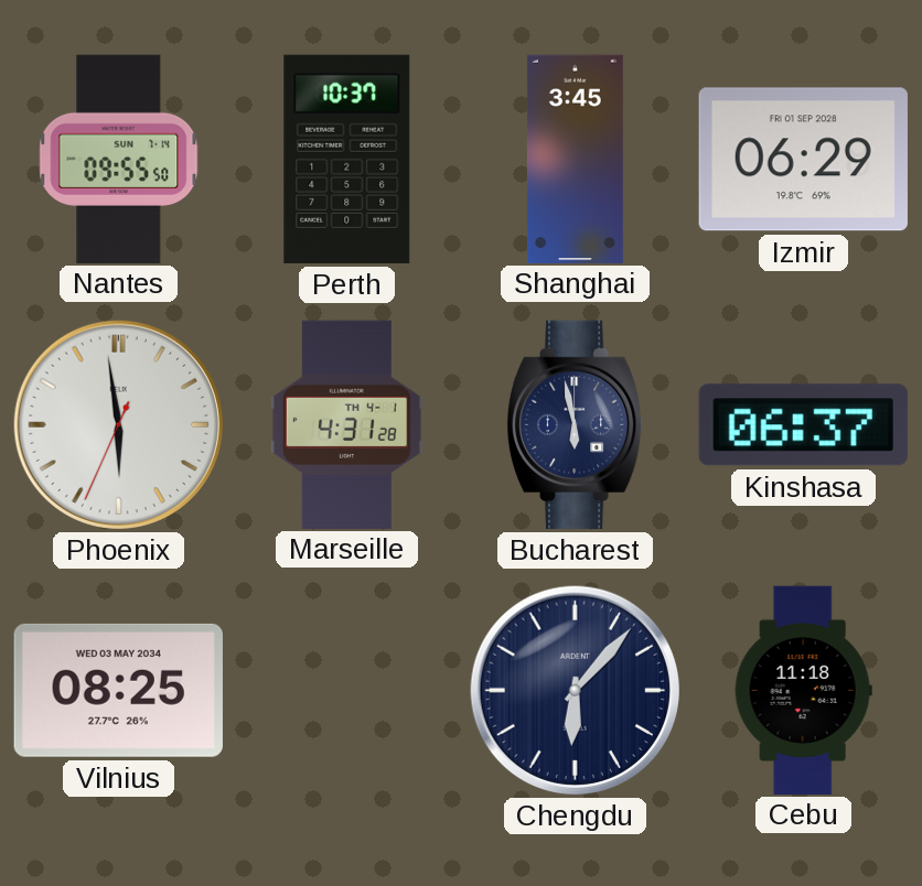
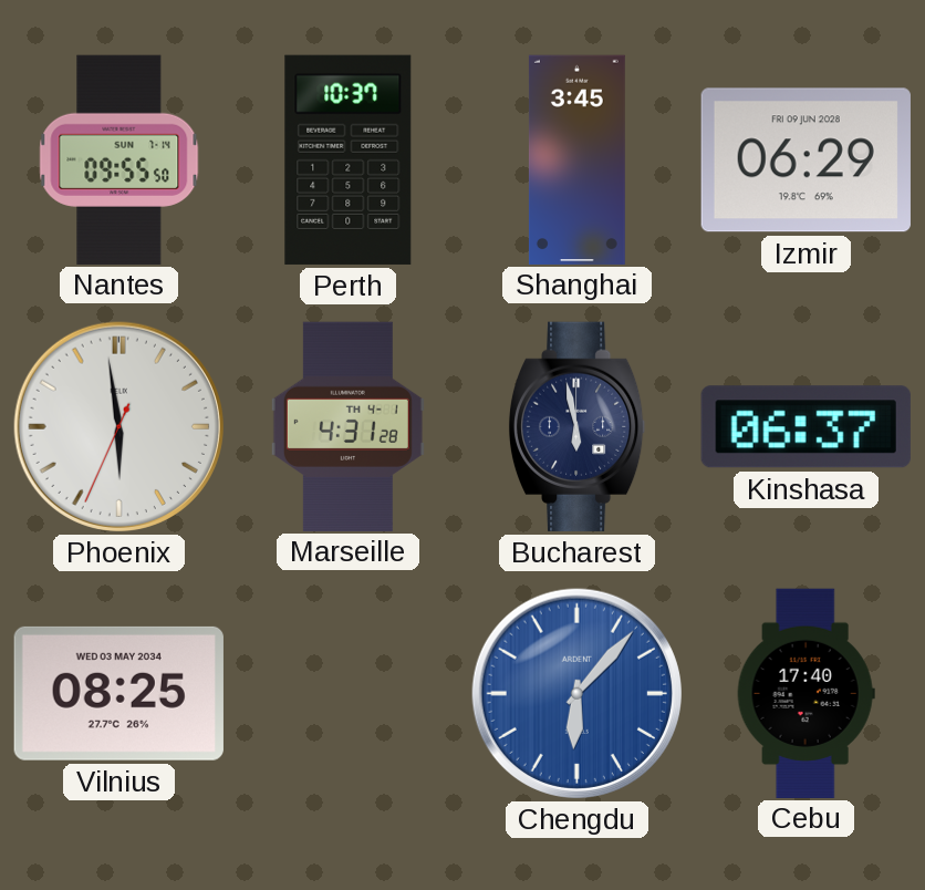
Izmir date: FRI 01 SEP 2028 -> FRI 09 JUN 2028
Chengdu dial: navy -> blue
Cebu: 11:18 -> 17:40
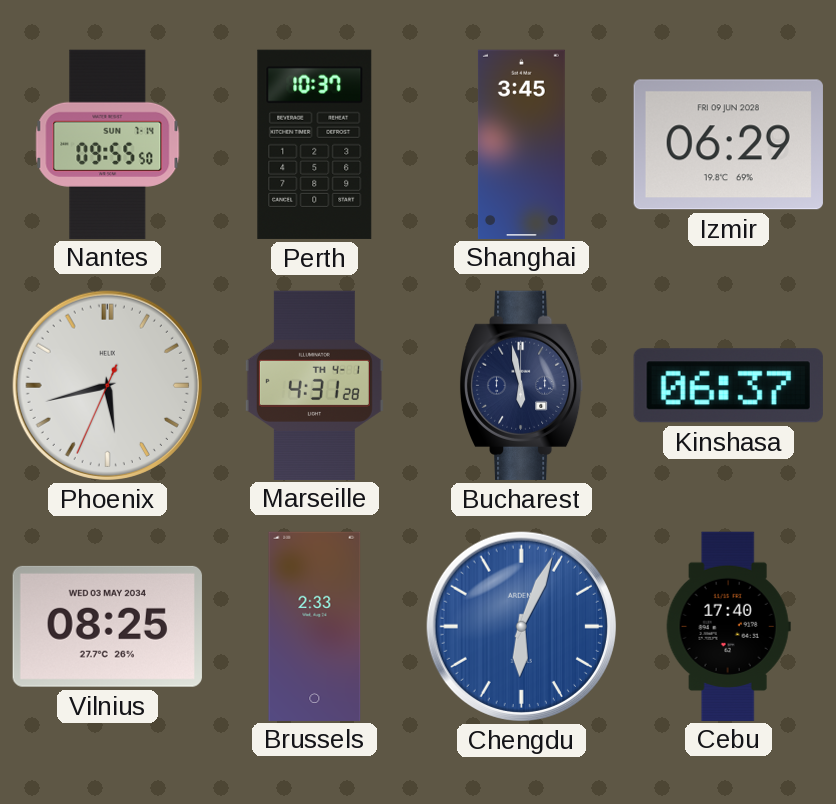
Phoenix: 5:58 -> 5:42
Brussels: none -> 2:33
Chengdu: 6:07 -> 6:04
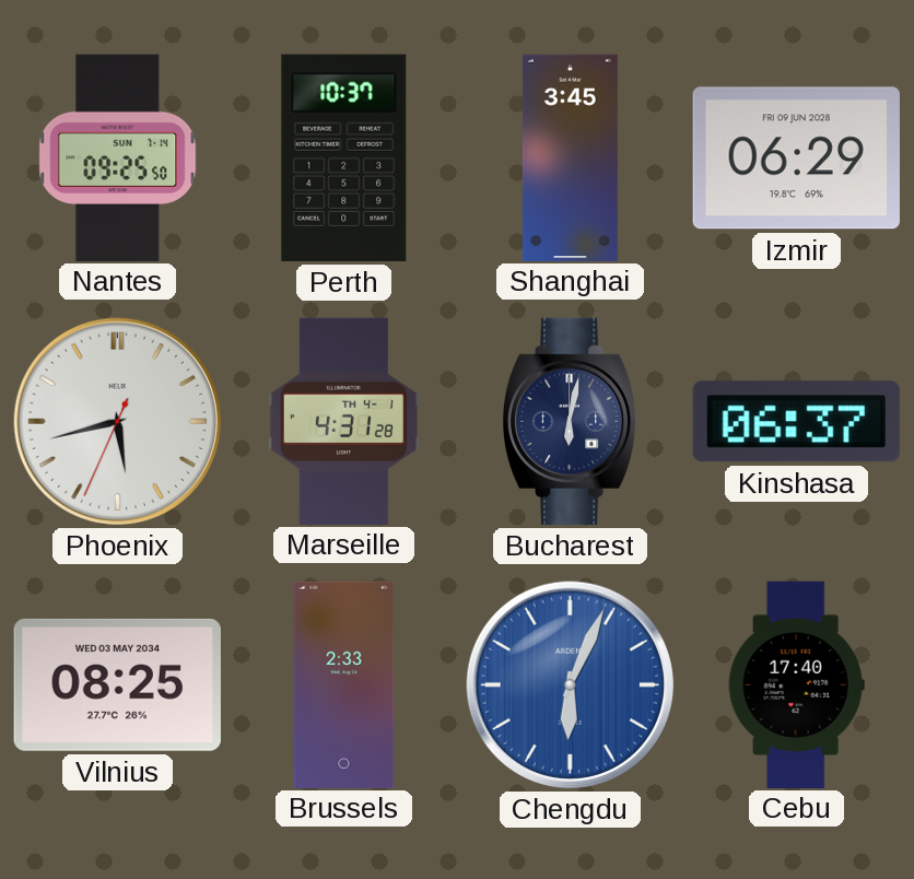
Nantes: 09:55 -> 09:25
Bucharest: 5:58 -> 6:02
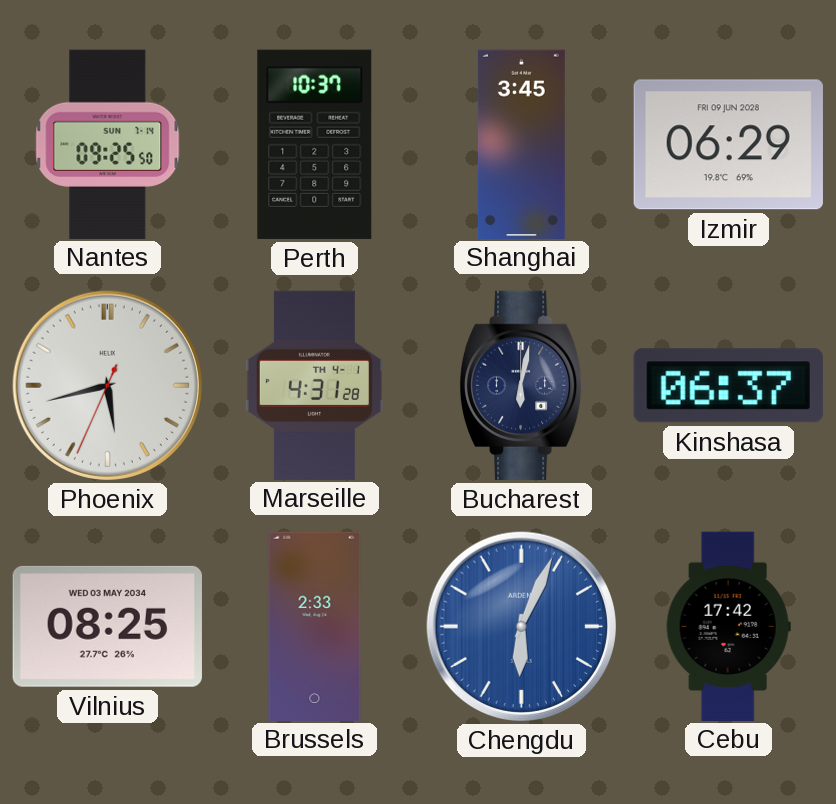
Cebu: 17:40 -> 17:42
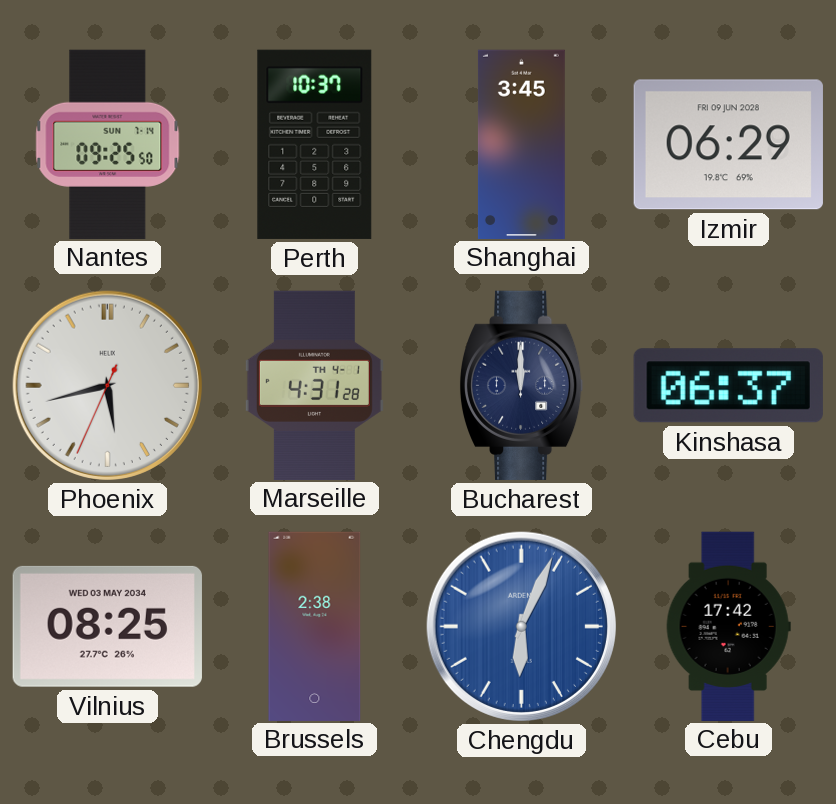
Bucharest: 6:02 -> 12:00
Brussels: 2:33 -> 2:38
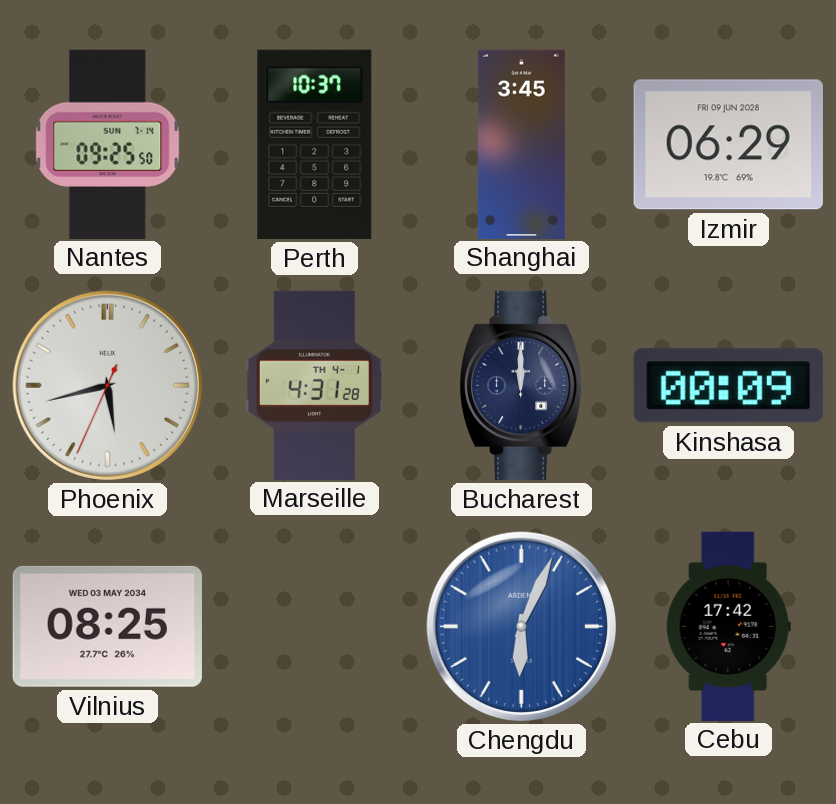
Kinshasa: 06:37 -> 00:09
Brussels: 2:38 -> none
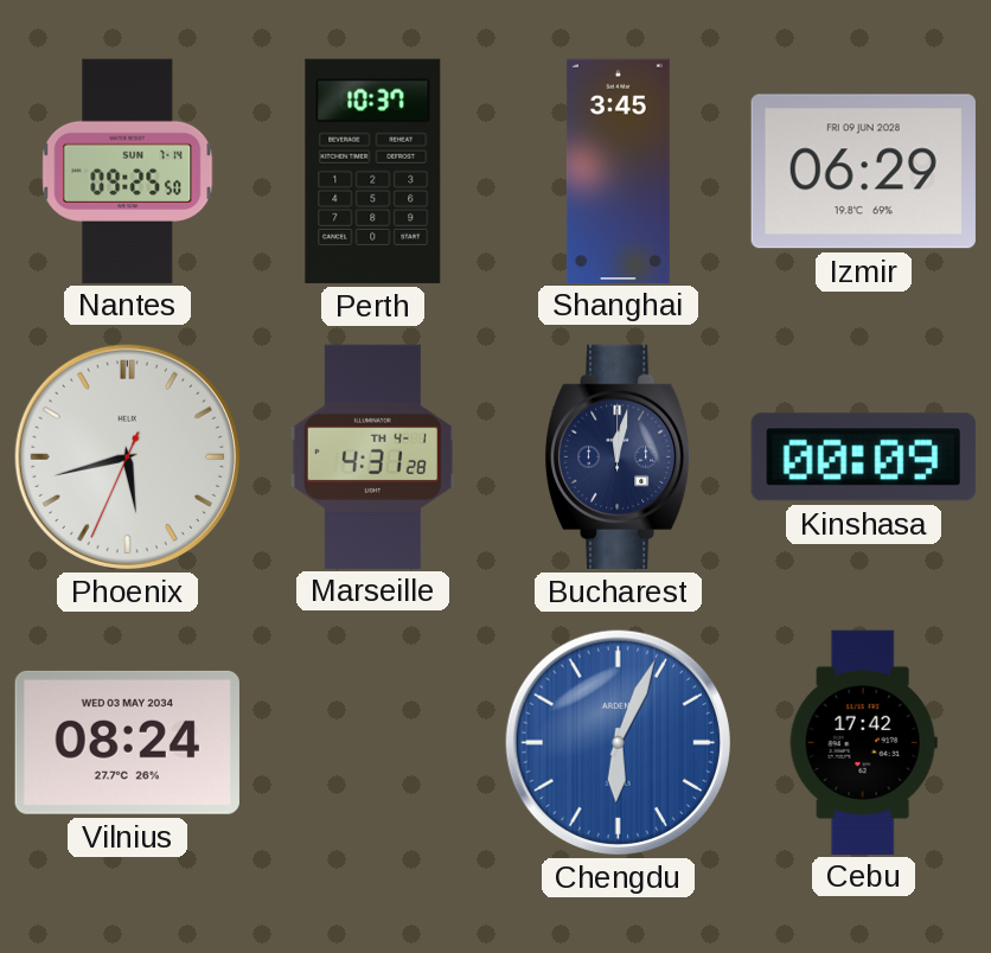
Bucharest: 12:00 -> 12:02
Vilnius: 08:25 -> 08:24
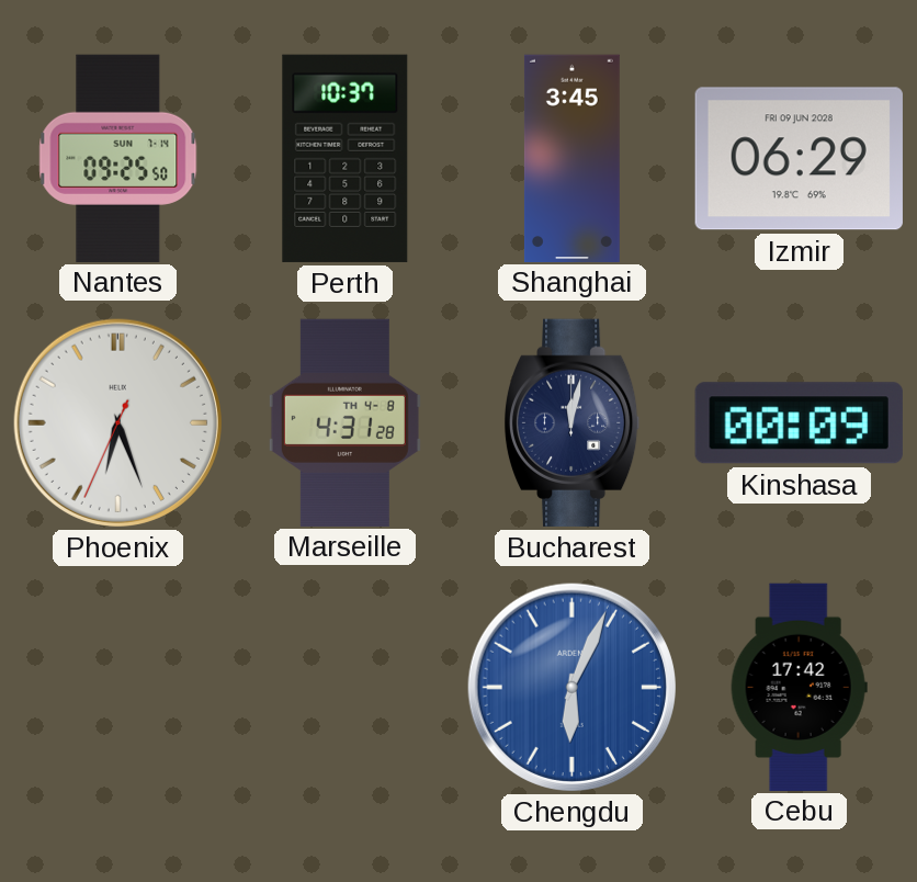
Phoenix: 5:42 -> 6:26
Marseille date: TH 4-1 -> TH 4-8
Vilnius: 08:24 -> none
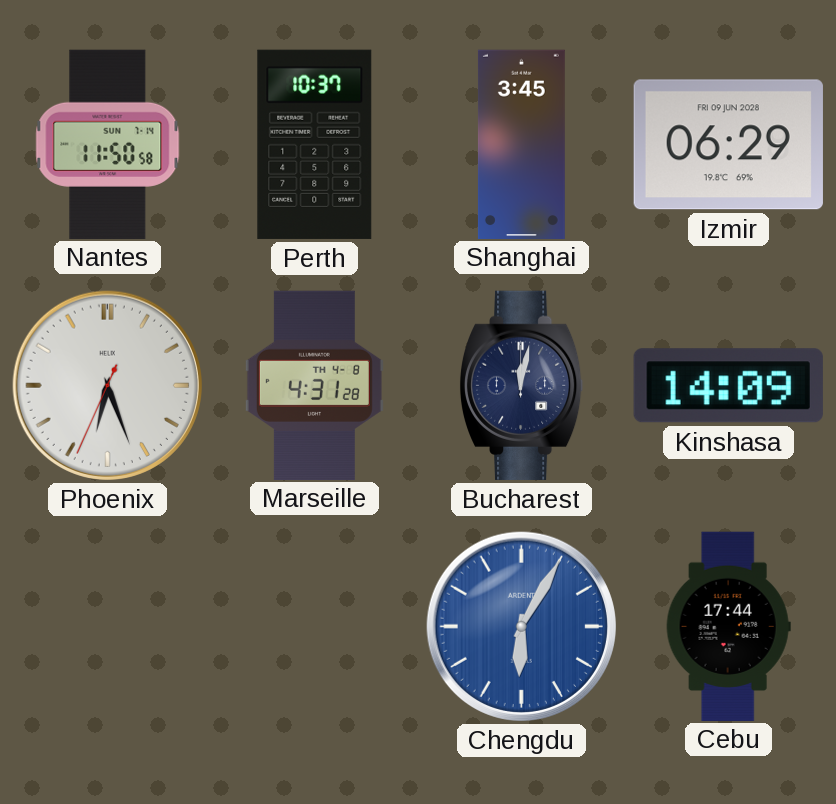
Nantes: 09:25 -> 11:50
Kinshasa: 00:09 -> 14:09
Chengdu: 6:04 -> 6:05
Cebu: 17:42 -> 17:44
